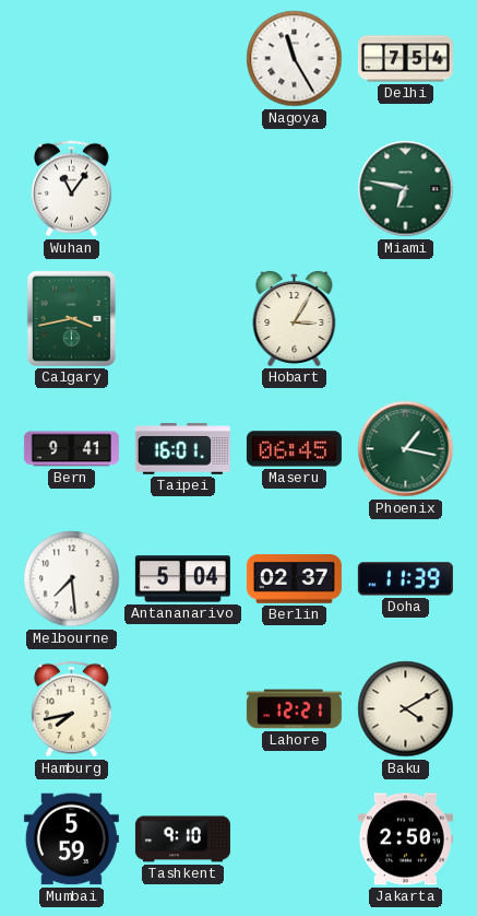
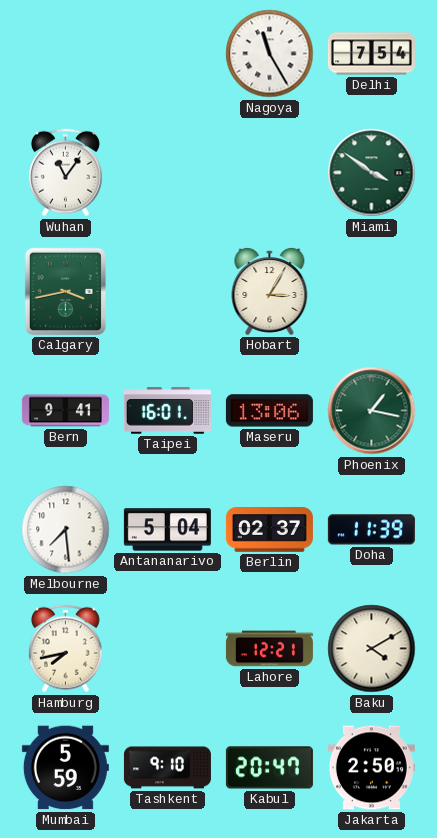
Miami: 6:47 -> 3:51
Maseru: 06:45 -> 13:06
Kabul: none -> 20:47
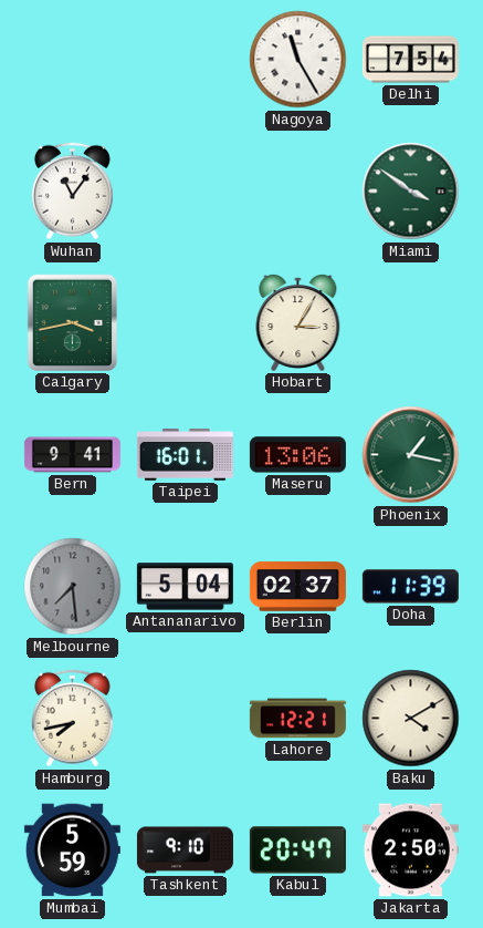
Melbourne dial: white -> grey
